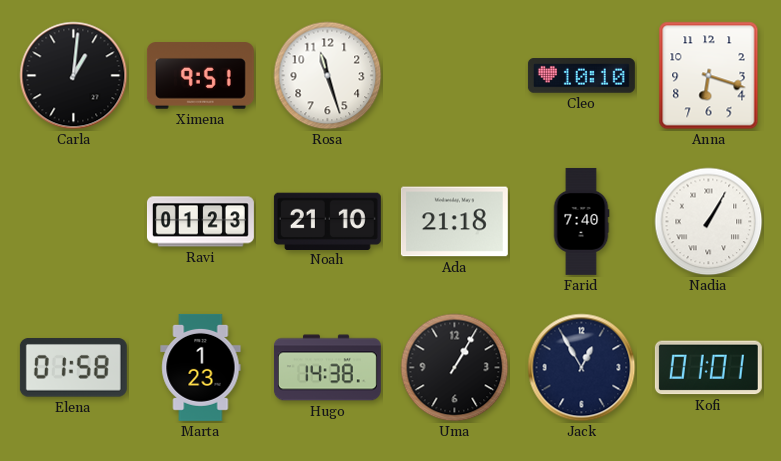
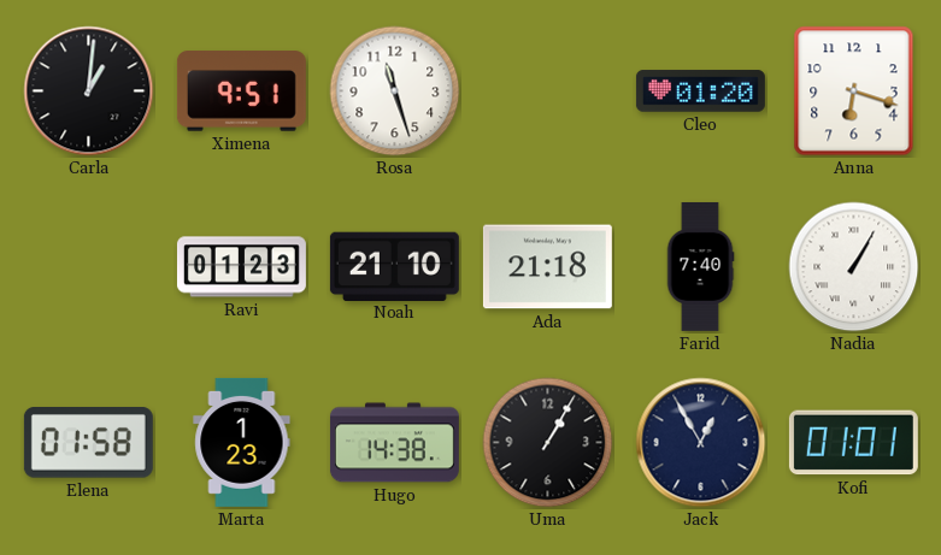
Cleo: 10:10 -> 01:20
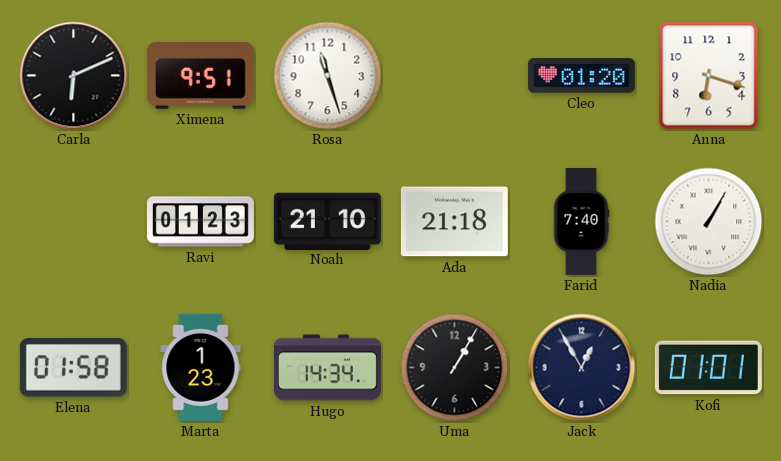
Carla: 1:01 -> 6:11
Hugo: 14:38 -> 14:34
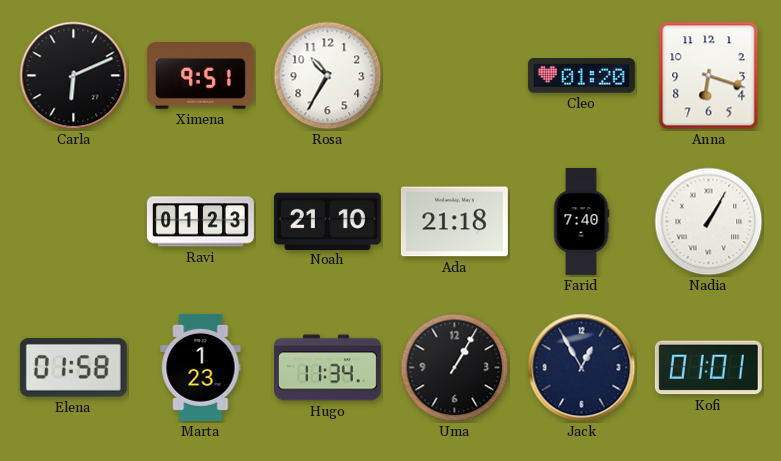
Rosa: 11:27 -> 10:35
Hugo: 14:34 -> 11:34
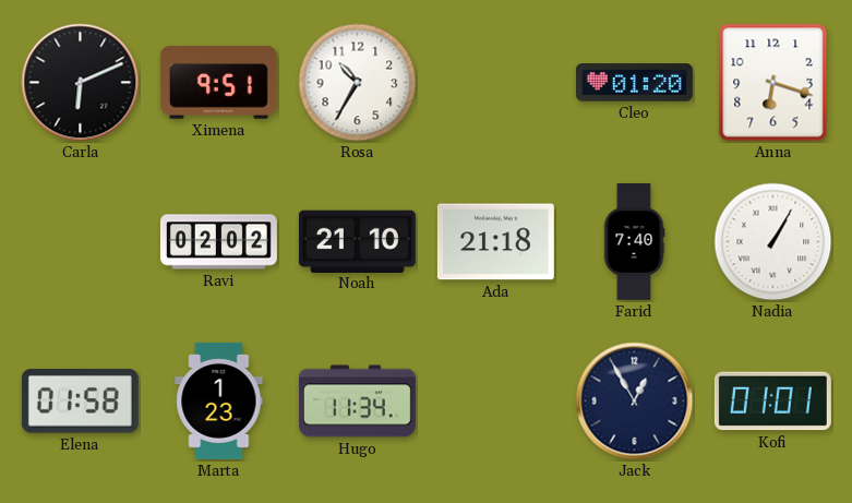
Ravi: 01:23 -> 02:02
Uma: 1:05 -> none
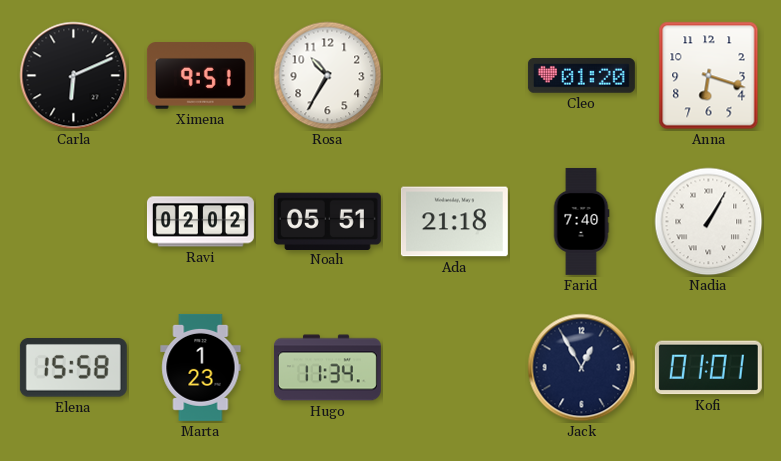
Noah: 21:10 -> 05:51
Elena: 01:58 -> 15:58
